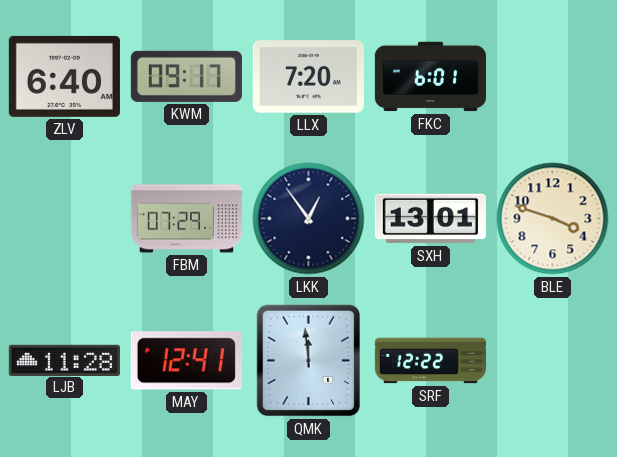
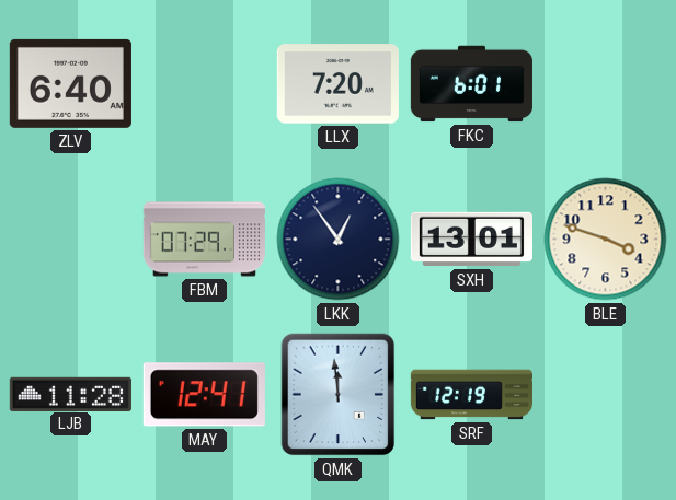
KWM: 09:17 -> none
SRF: 12:22 -> 12:19
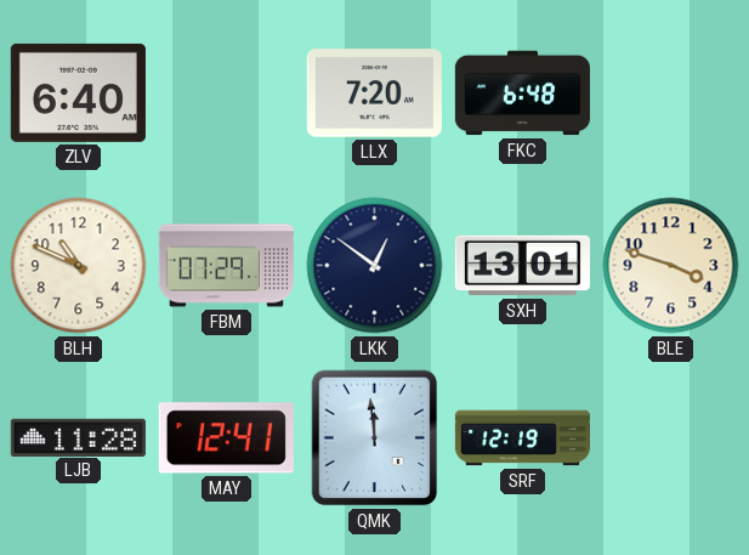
FKC: 6:01 -> 6:48
BLH: none -> 10:49
LKK: 12:54 -> 12:51
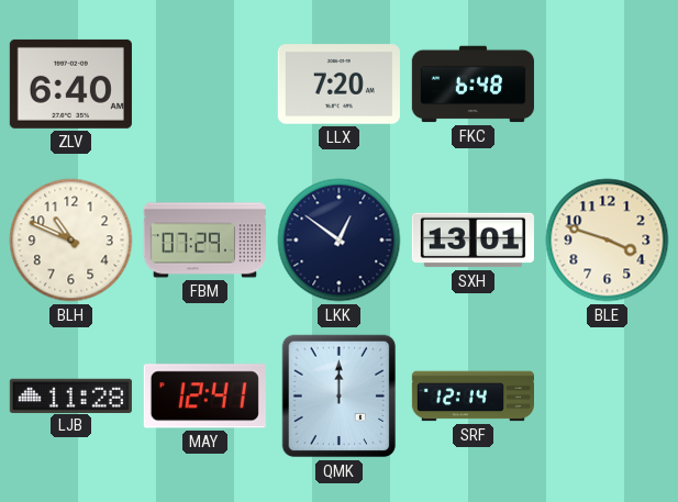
QMK: 11:59 -> 12:00
SRF: 12:19 -> 12:14
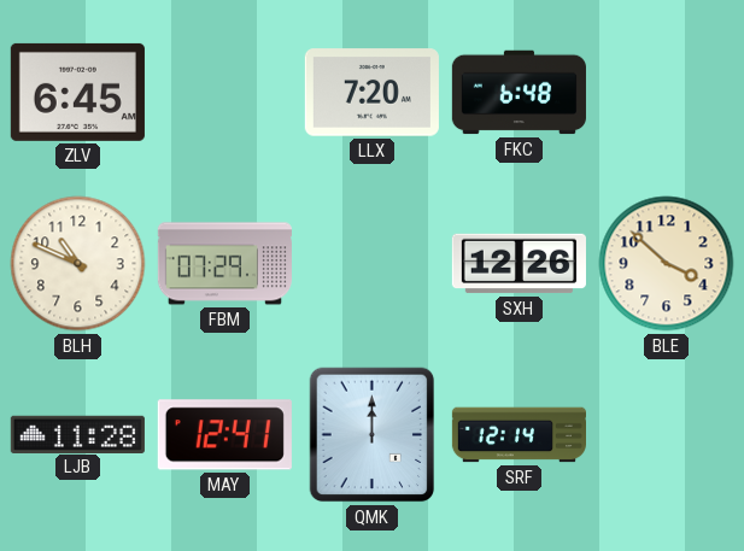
ZLV: 6:40 -> 6:45
LKK: 12:51 -> none
SXH: 13:01 -> 12:26
BLE: 3:48 -> 3:52
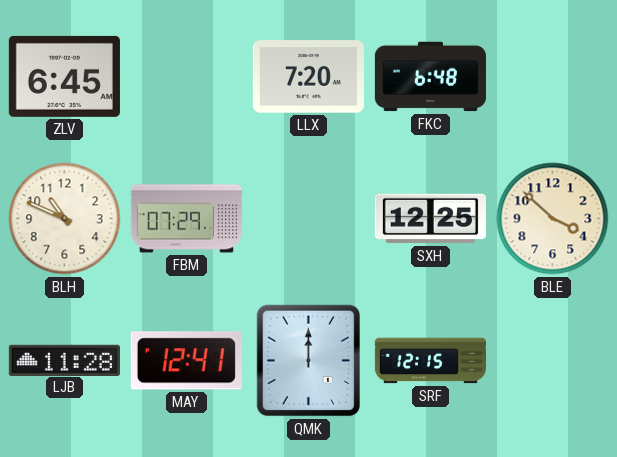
SXH: 12:26 -> 12:25
SRF: 12:14 -> 12:15
